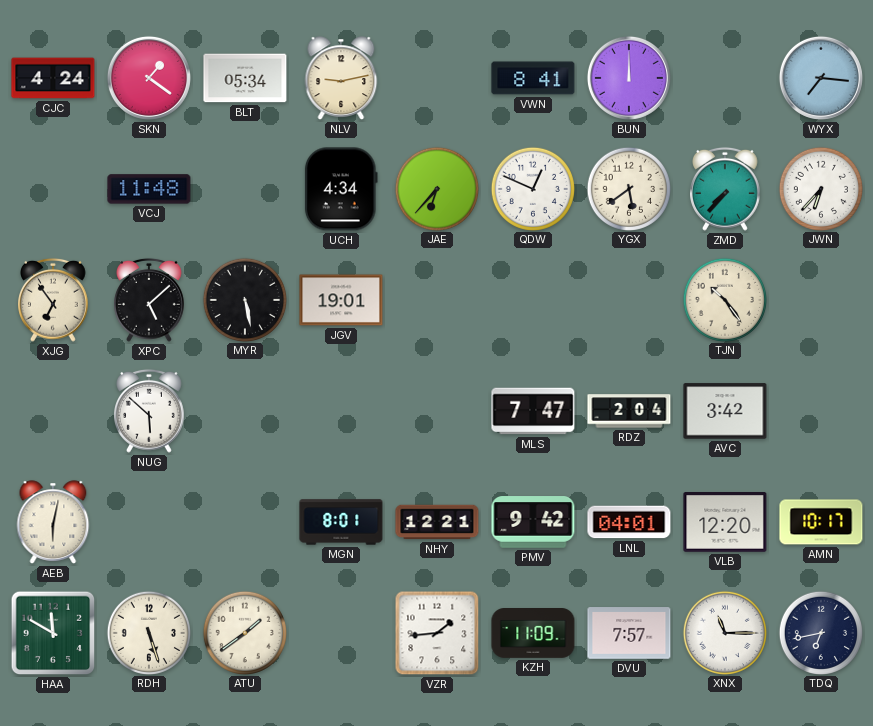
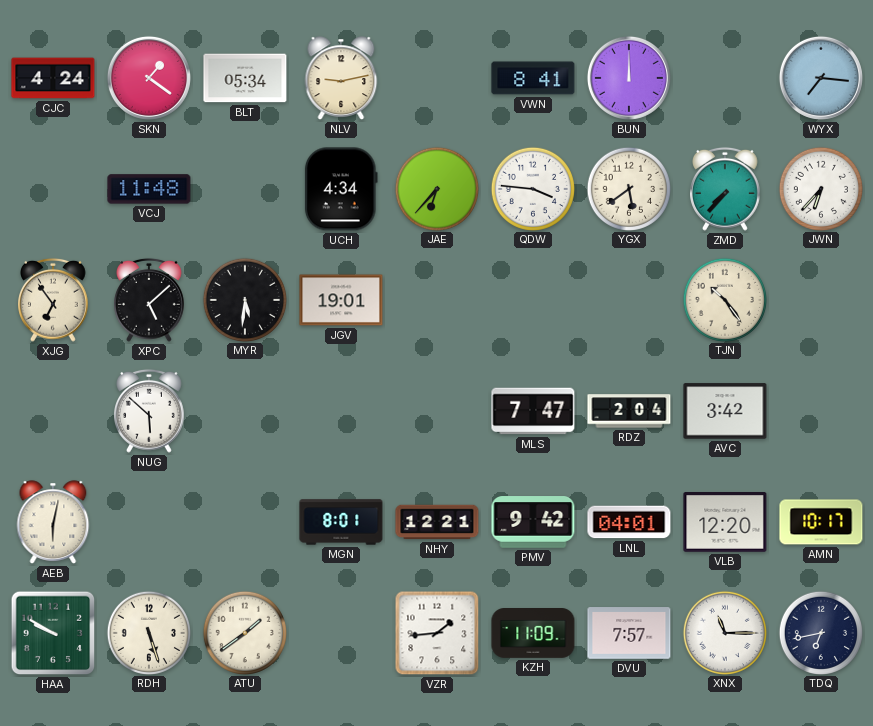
QDW: 12:49 -> 3:46
MYR: 5:28 -> 5:31
HAA: 11:50 -> 9:50
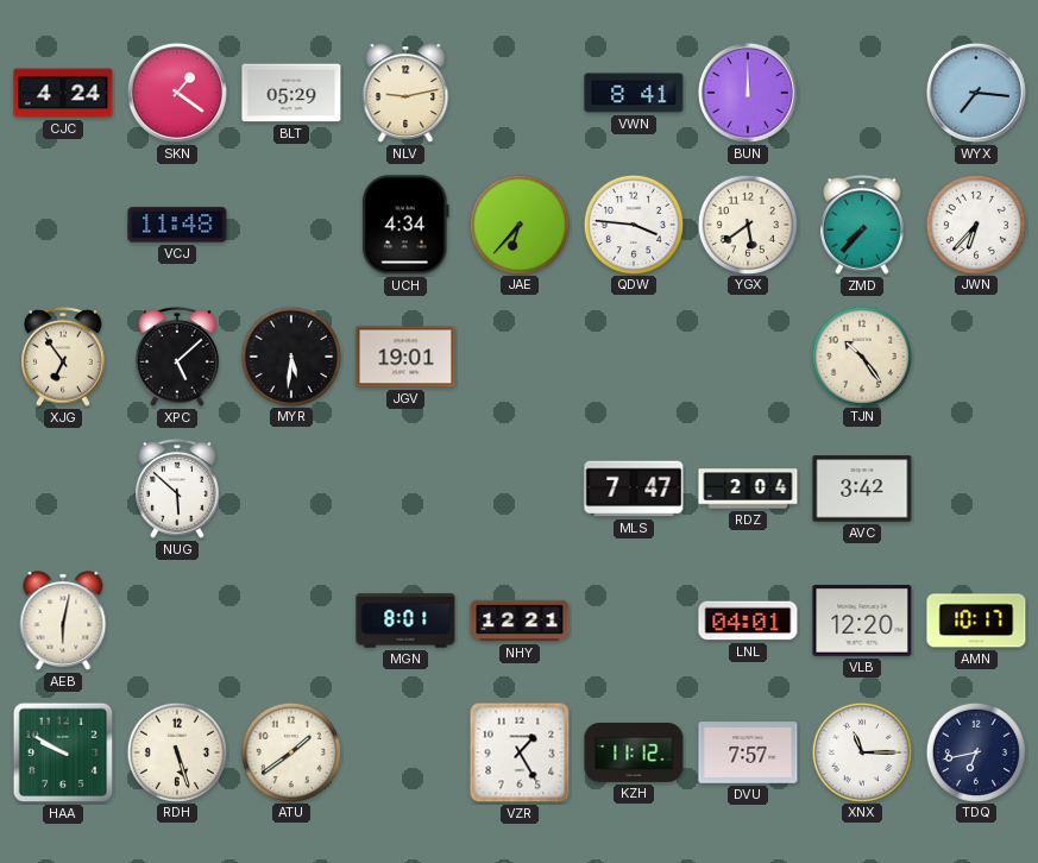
BLT: 05:34 -> 05:29
PMV: 9:42 -> none
VZR: 1:44 -> 1:25
KZH: 11:09 -> 11:12
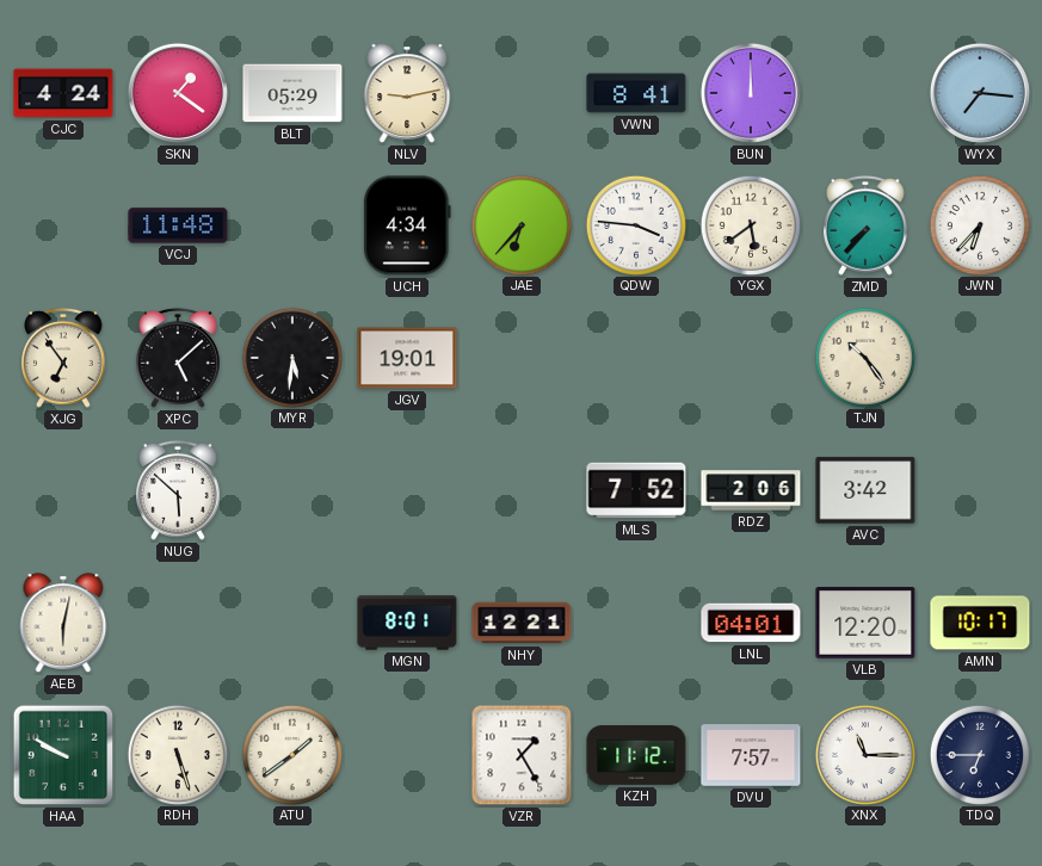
MLS: 7:47 -> 7:52
RDZ: 2:04 -> 2:06
TDQ: 6:43 -> 6:45
